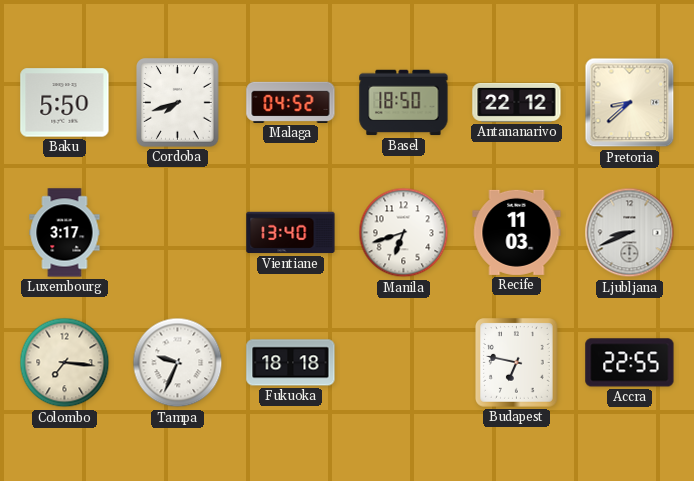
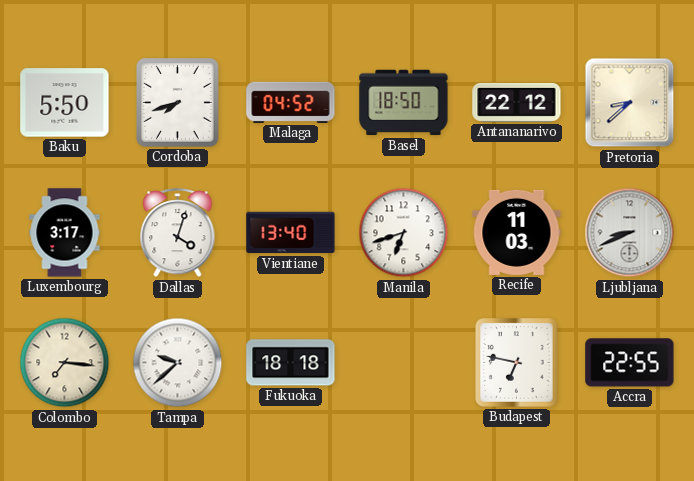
Dallas: none -> 4:03
Tampa: 9:34 -> 9:38
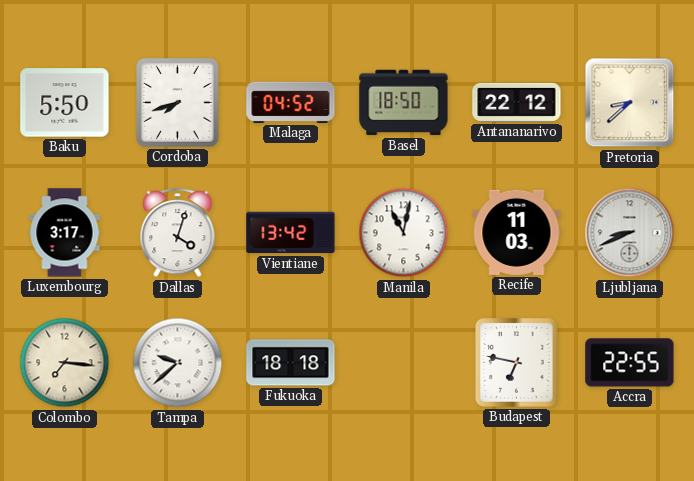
Vientiane: 13:40 -> 13:42
Manila: 6:42 -> 11:02
